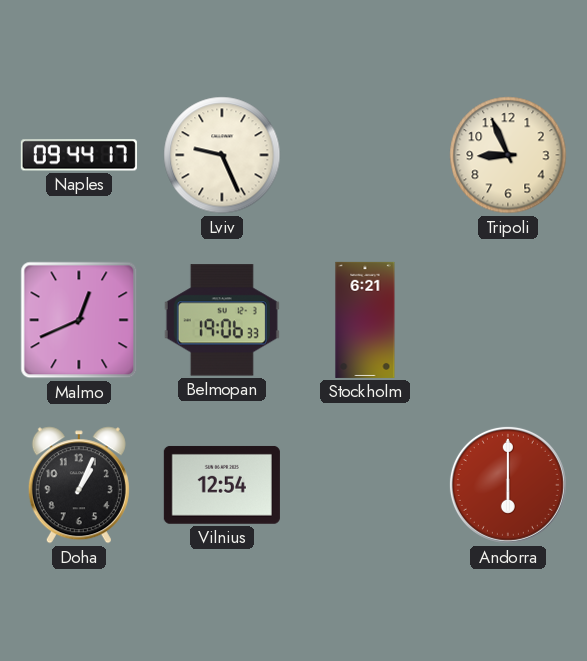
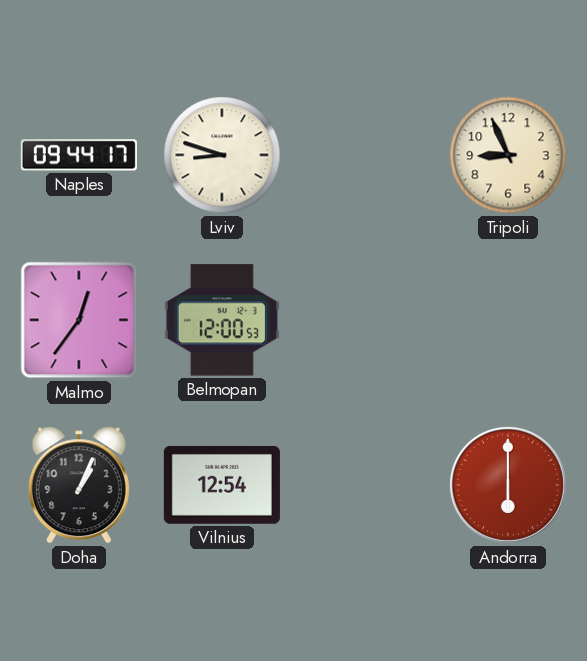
Lviv: 9:26 -> 8:48
Malmo: 12:41 -> 12:36
Belmopan: 19:06 -> 12:00
Stockholm: 6:21 -> none
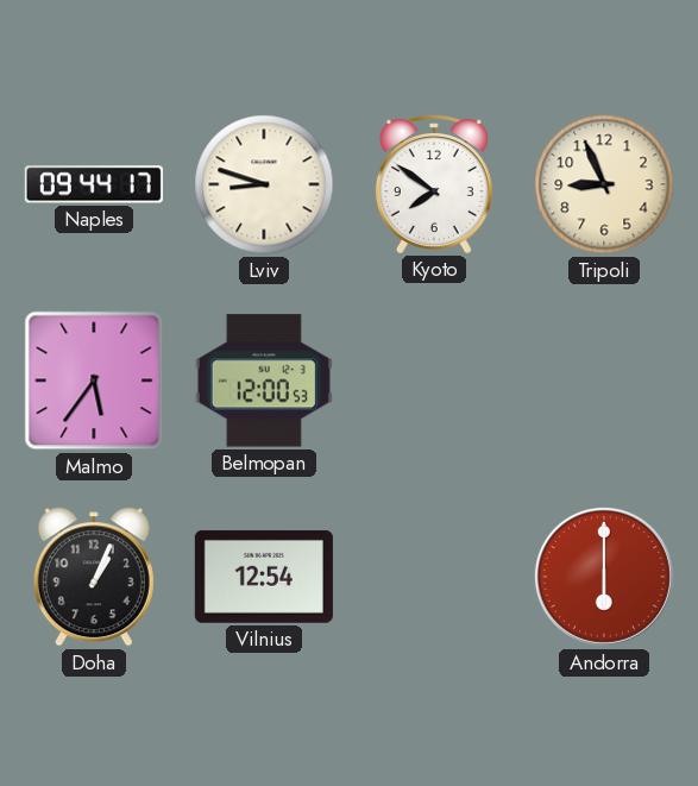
Kyoto: none -> 7:51
Malmo: 12:36 -> 5:36
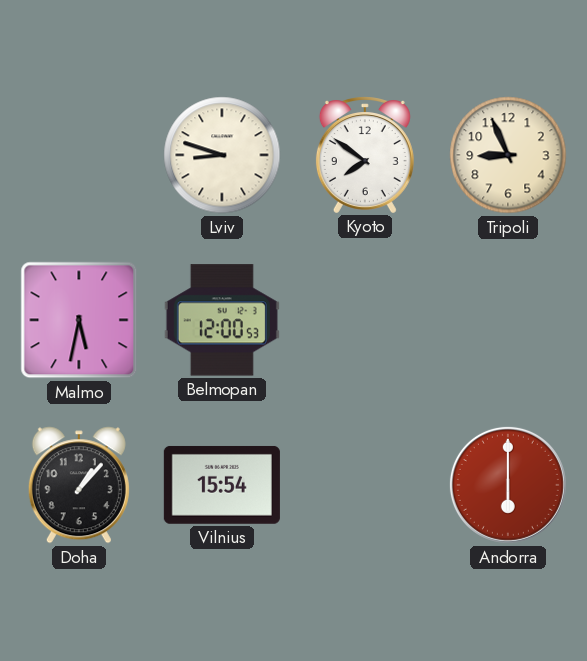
Naples: 09:44 -> none
Malmo: 5:36 -> 5:32
Doha: 1:04 -> 1:07
Vilnius: 12:54 -> 15:54
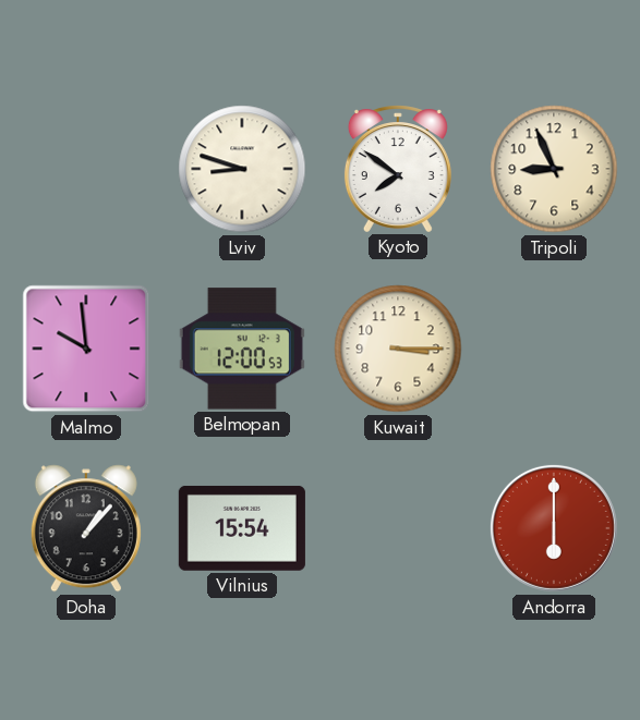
Malmo: 5:32 -> 9:59
Kuwait: none -> 3:15
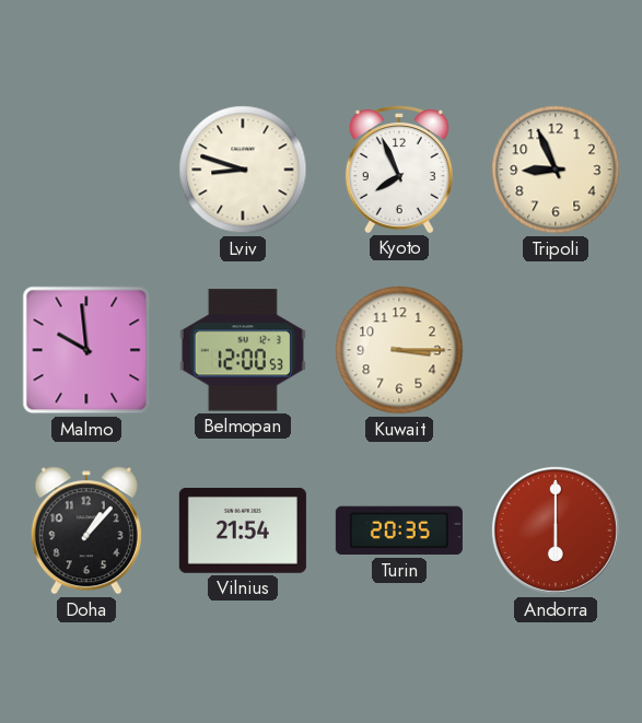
Kyoto: 7:51 -> 7:56
Vilnius: 15:54 -> 21:54
Turin: none -> 20:35
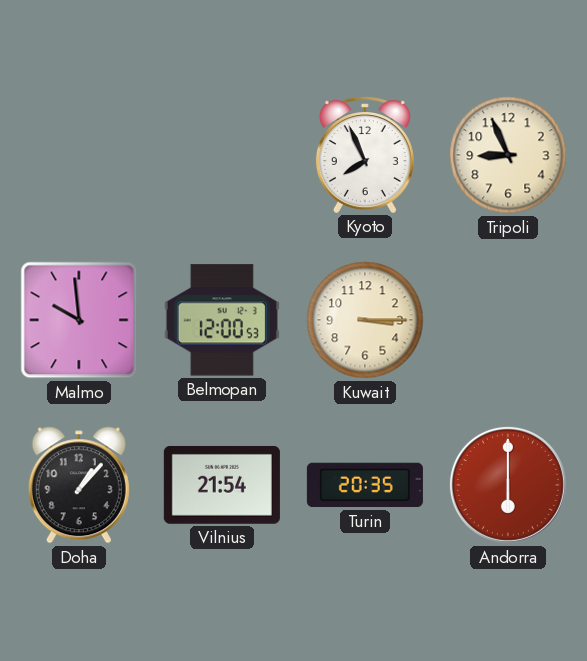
Lviv: 8:48 -> none
